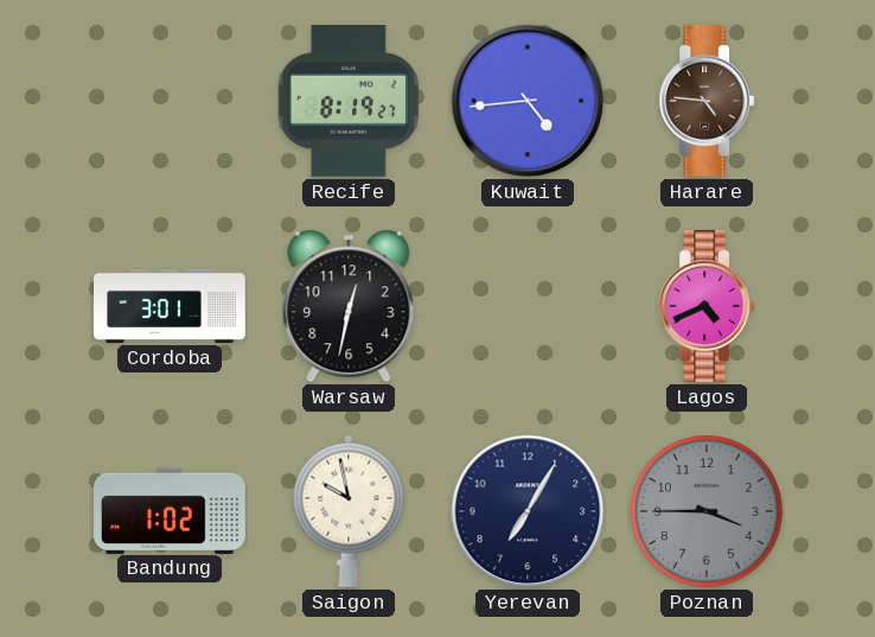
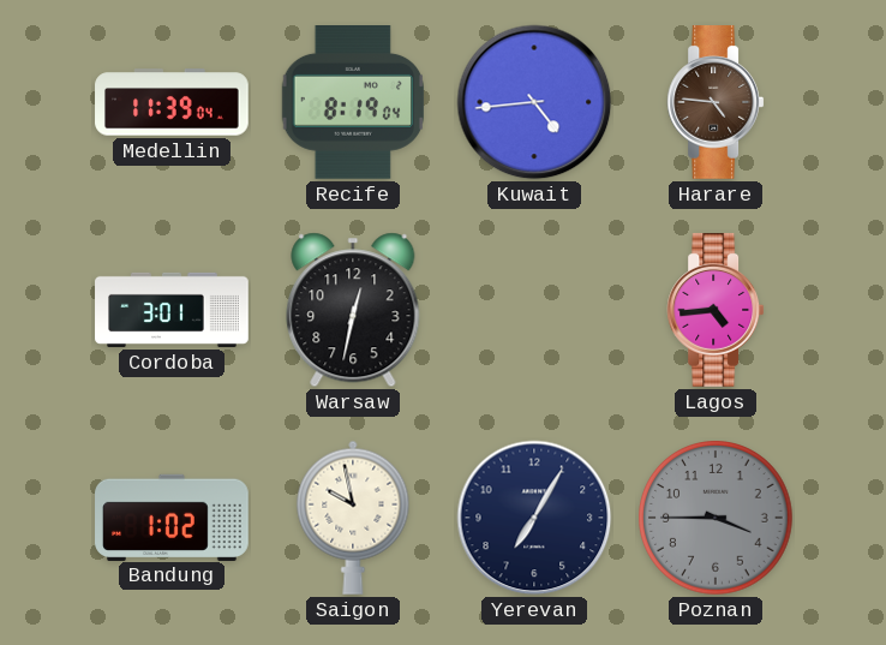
Medellin: none -> 11:39
Recife: 8:19:27 -> 8:19:04
Lagos: 4:41 -> 4:44
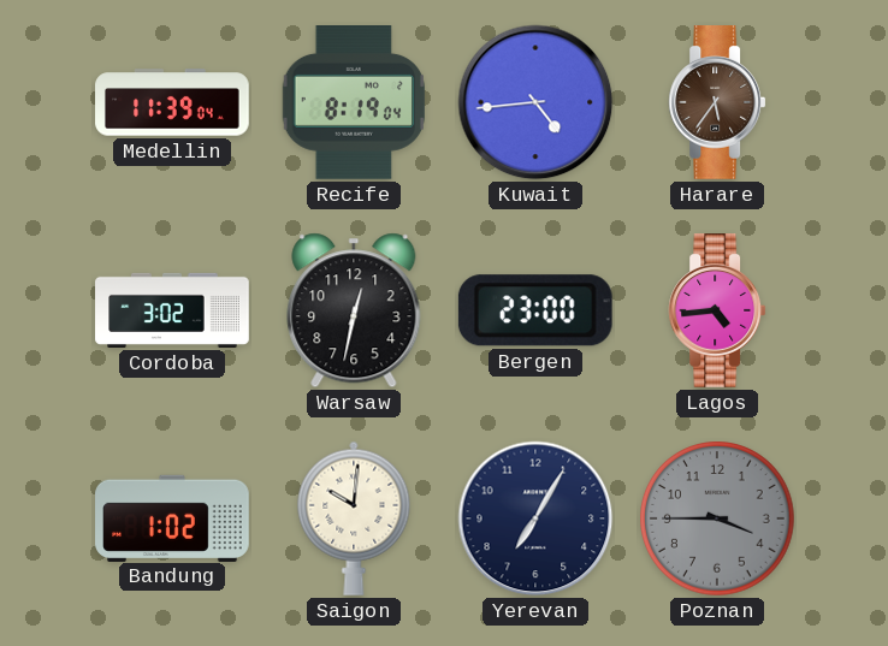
Harare: 4:46 -> 5:36
Cordoba: 3:01 -> 3:02
Bergen: none -> 23:00
Saigon: 9:58 -> 10:01
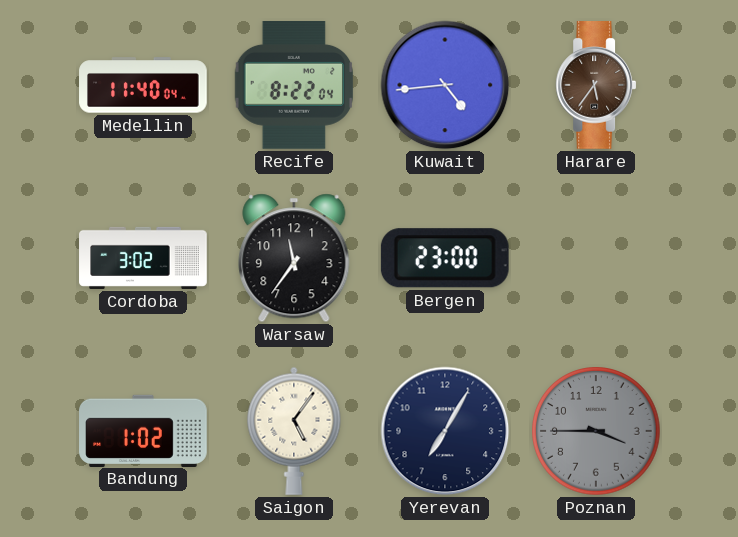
Medellin: 11:39 -> 11:40
Recife: 8:19 -> 8:22
Warsaw: 12:32 -> 11:36
Lagos: 4:44 -> none
Saigon: 10:01 -> 5:06
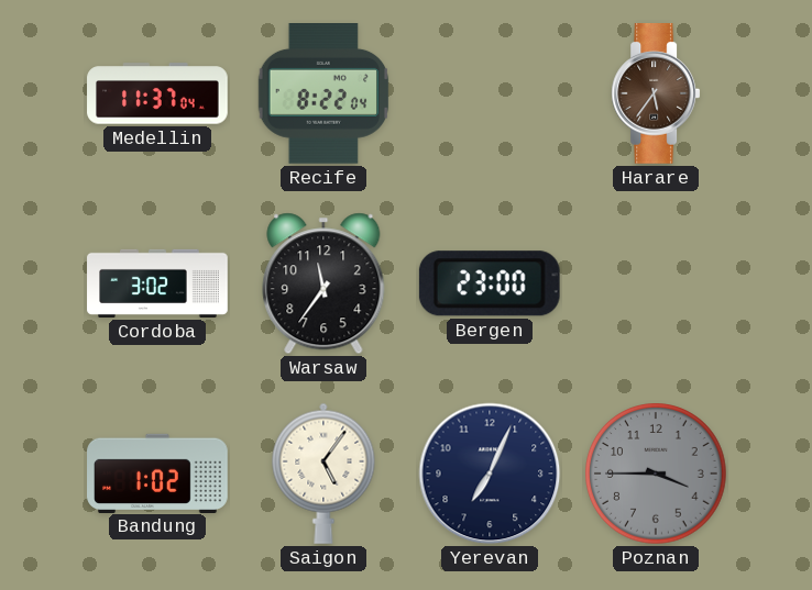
Medellin: 11:40 -> 11:37
Kuwait: 4:44 -> none
Yerevan: 7:05 -> 7:04
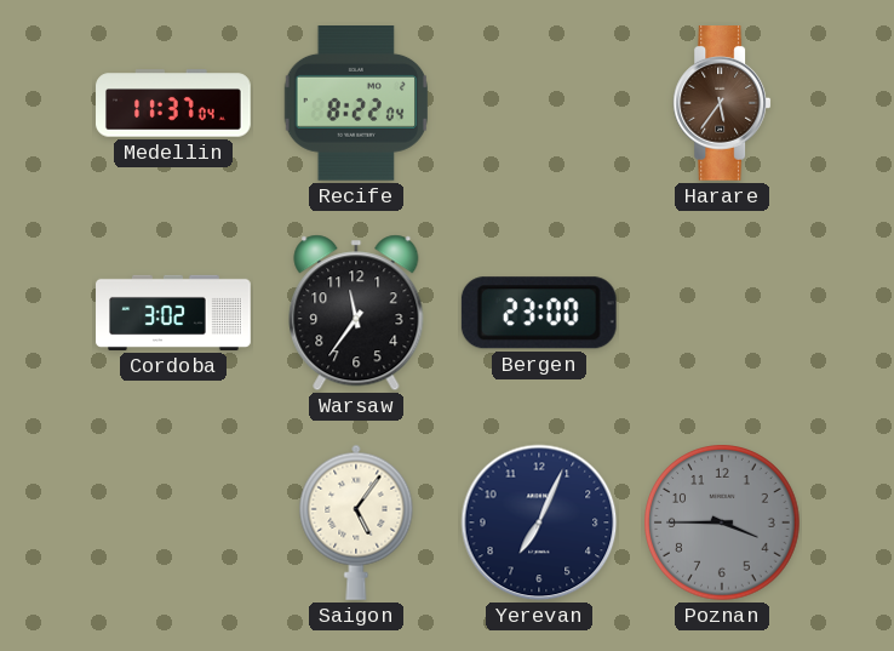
Bandung: 1:02 -> none
